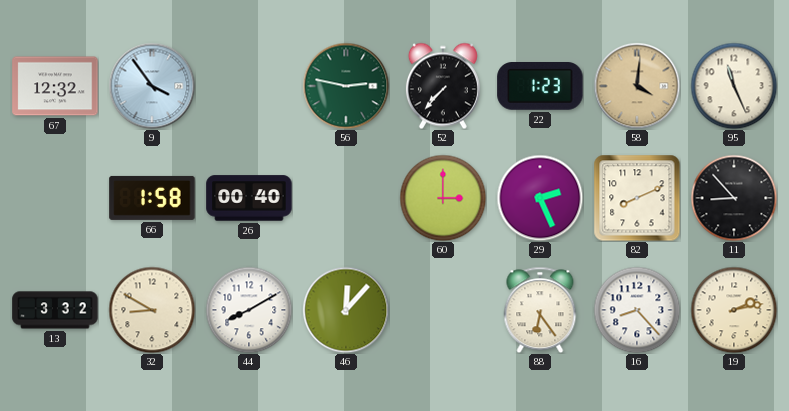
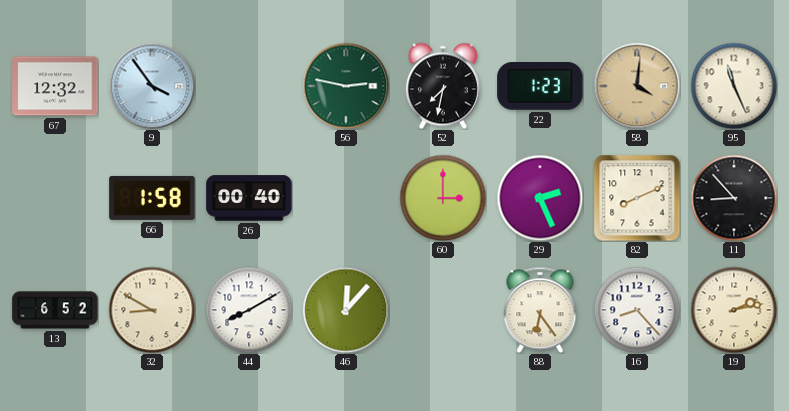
52: 7:37 -> 7:32
13: 3:32 -> 6:52
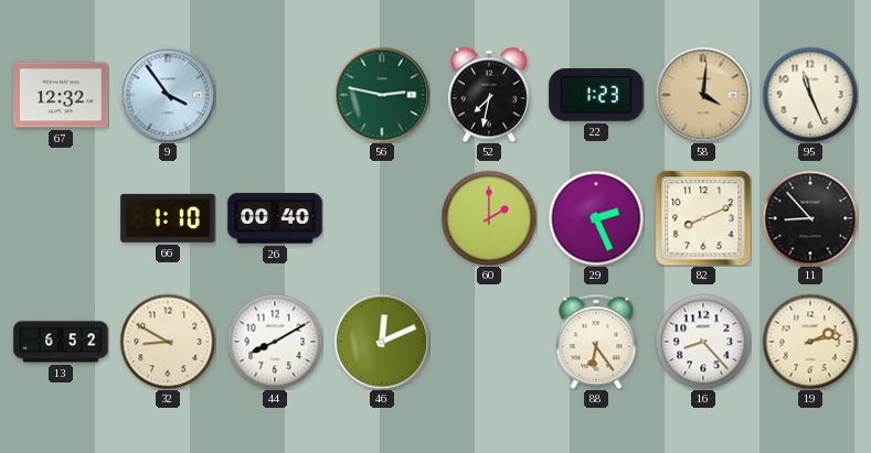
66: 1:58 -> 1:10
60: 3:00 -> 2:00
46: 12:07 -> 12:11
